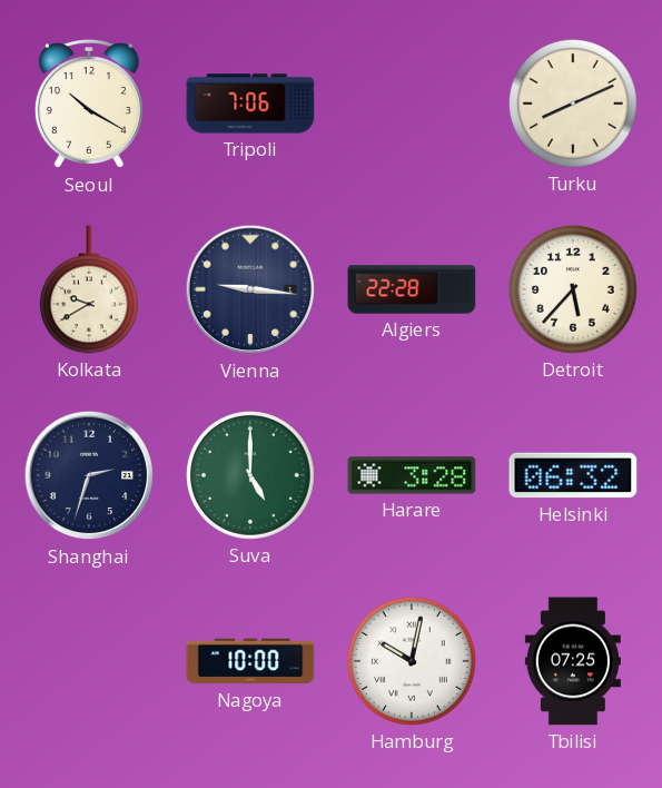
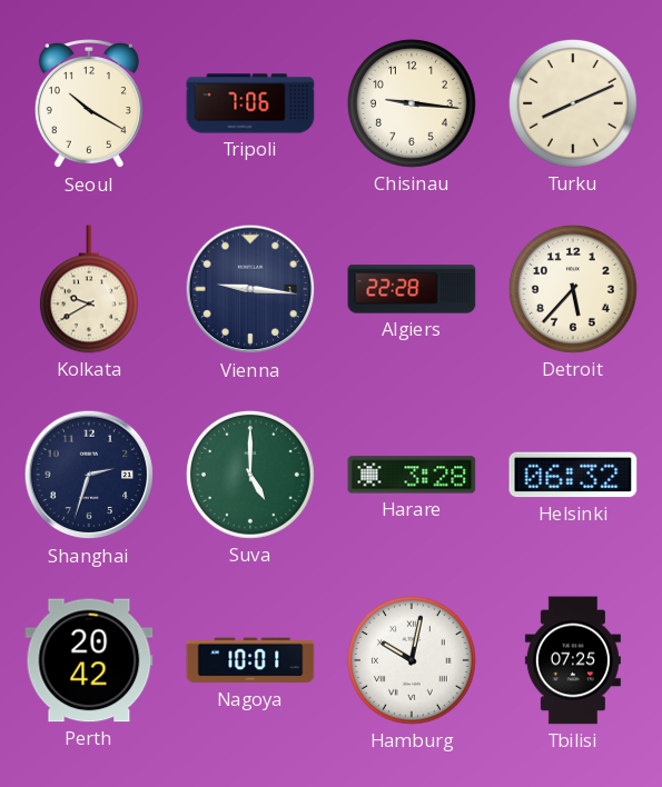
Chisinau: none -> 9:16
Perth: none -> 20:42
Nagoya: 10:00 -> 10:01
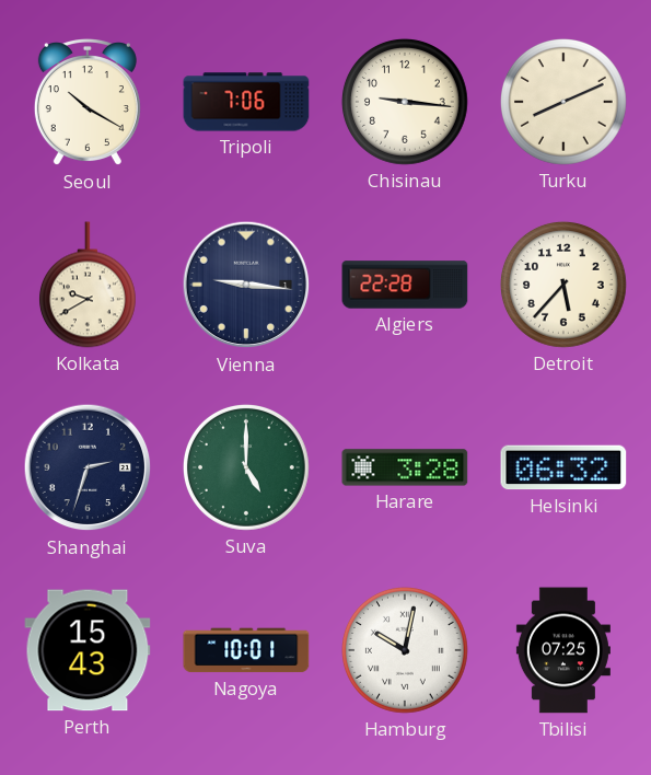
Perth: 20:42 -> 15:43
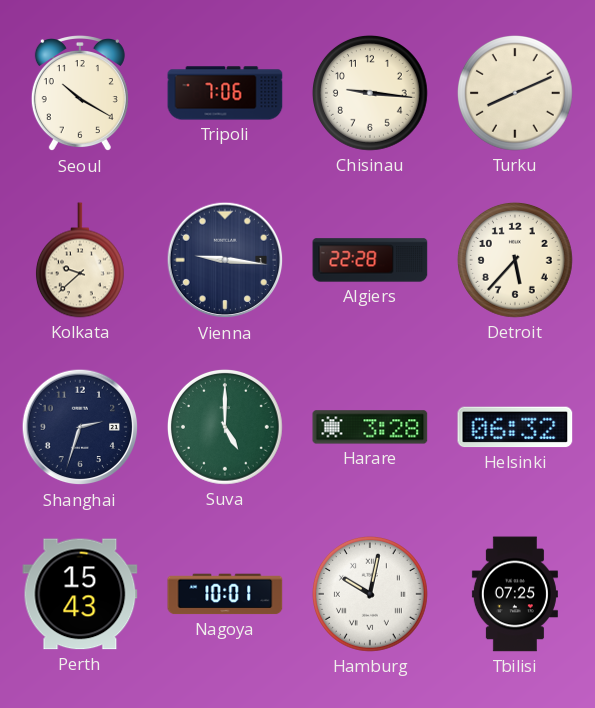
Kolkata: 9:40 -> 9:38
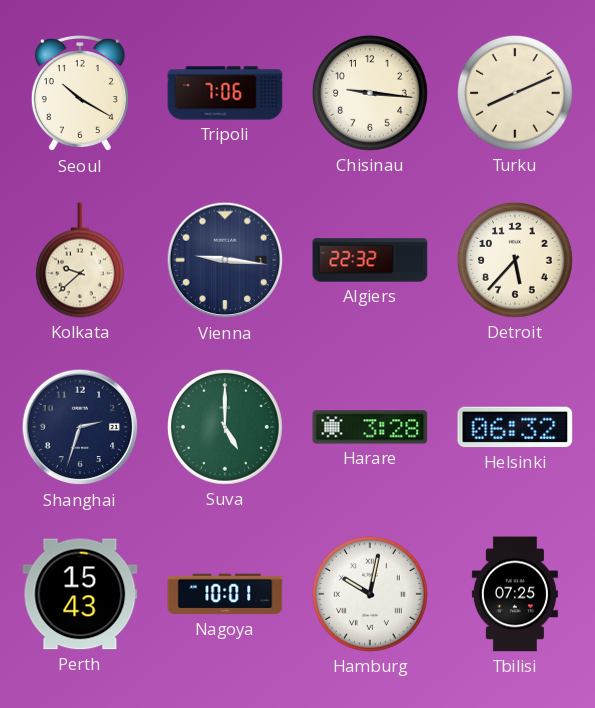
Algiers: 22:28 -> 22:32
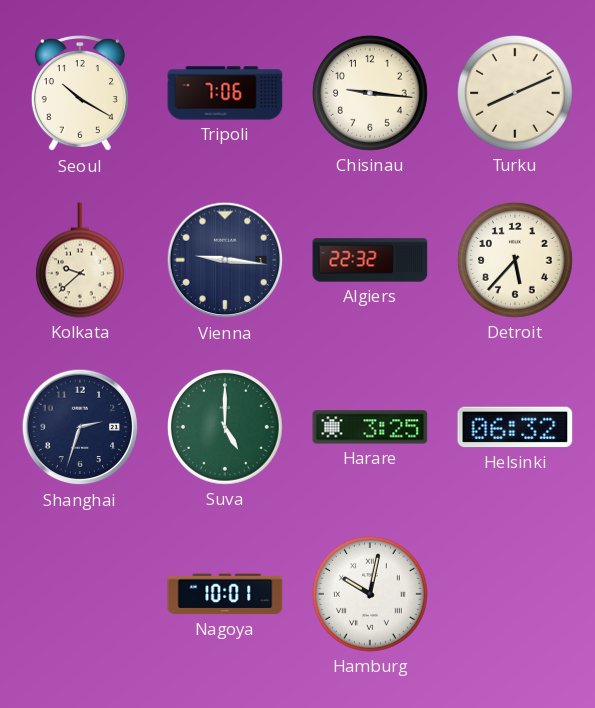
Harare: 3:28 -> 3:25
Perth: 15:43 -> none
Tbilisi: 07:25 -> none
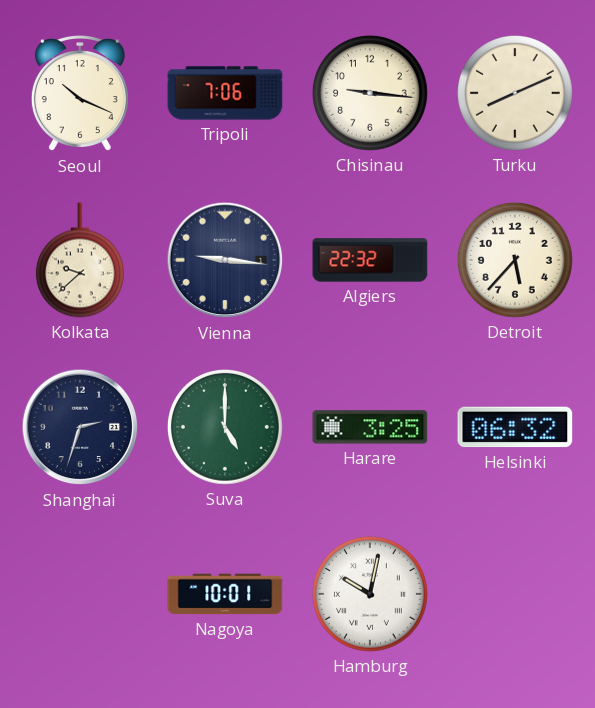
Seoul: 10:20 -> 10:19
